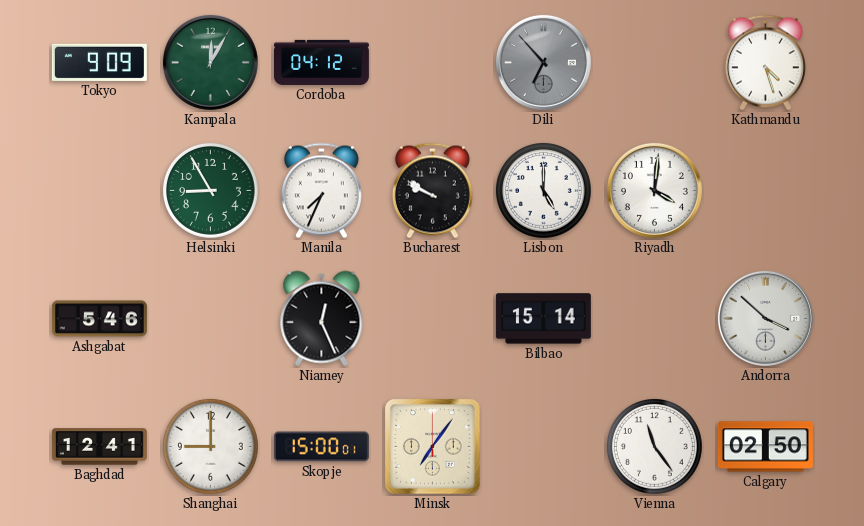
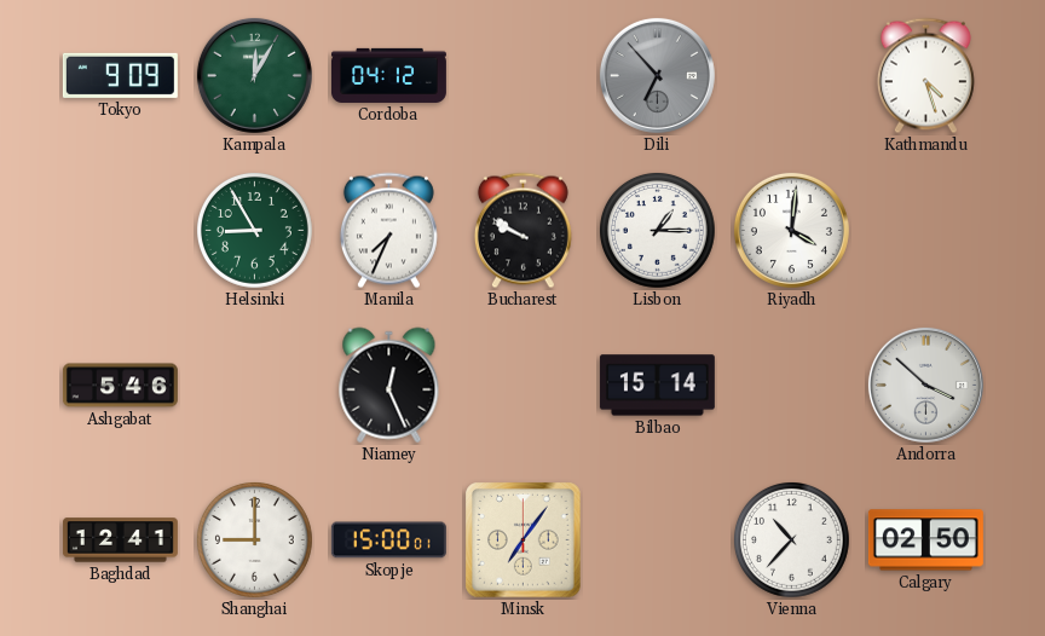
Lisbon: 5:00 -> 1:15
Vienna: 11:24 -> 10:37
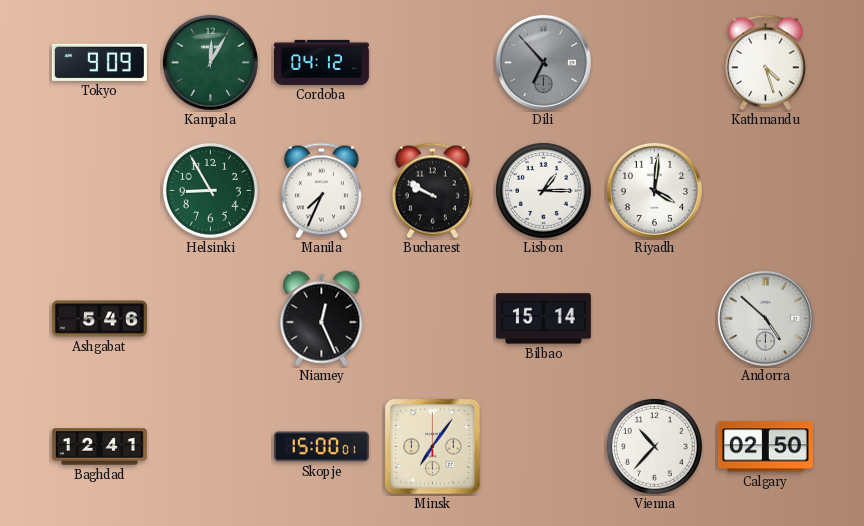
Andorra: 3:52 -> 4:52
Shanghai: 9:00 -> none
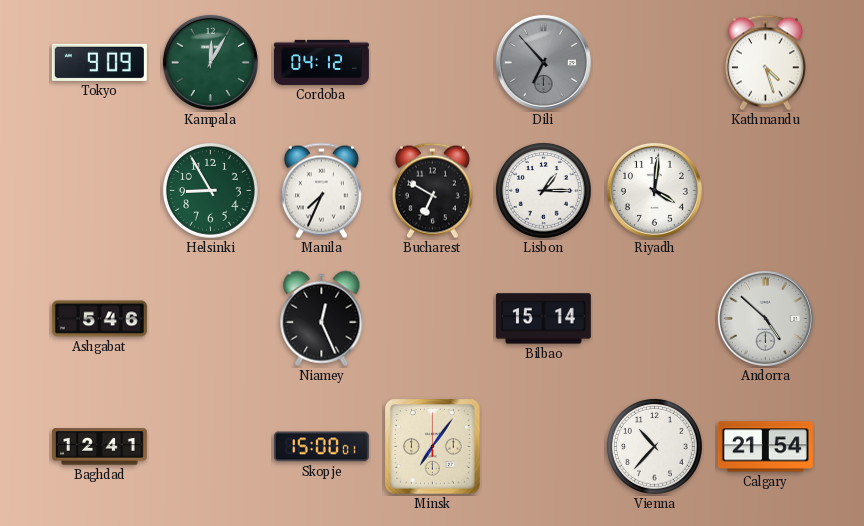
Bucharest: 9:50 -> 6:50
Calgary: 02:50 -> 21:54
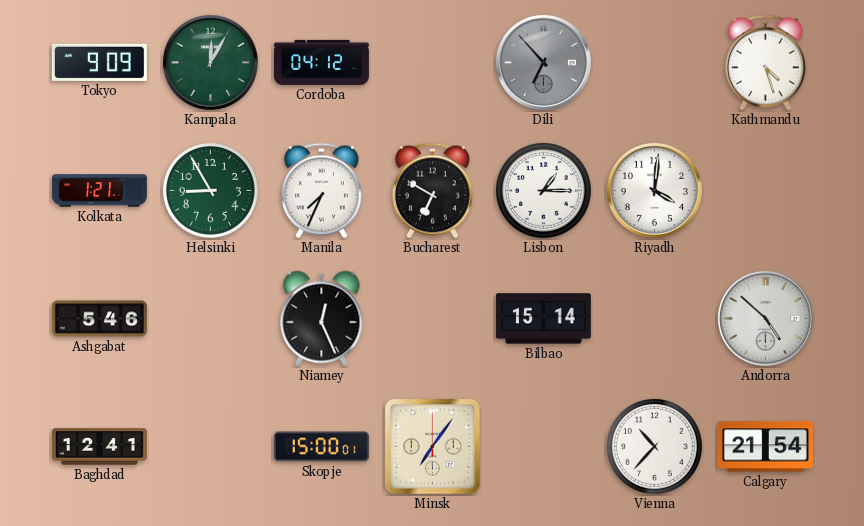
Kolkata: none -> 1:21
